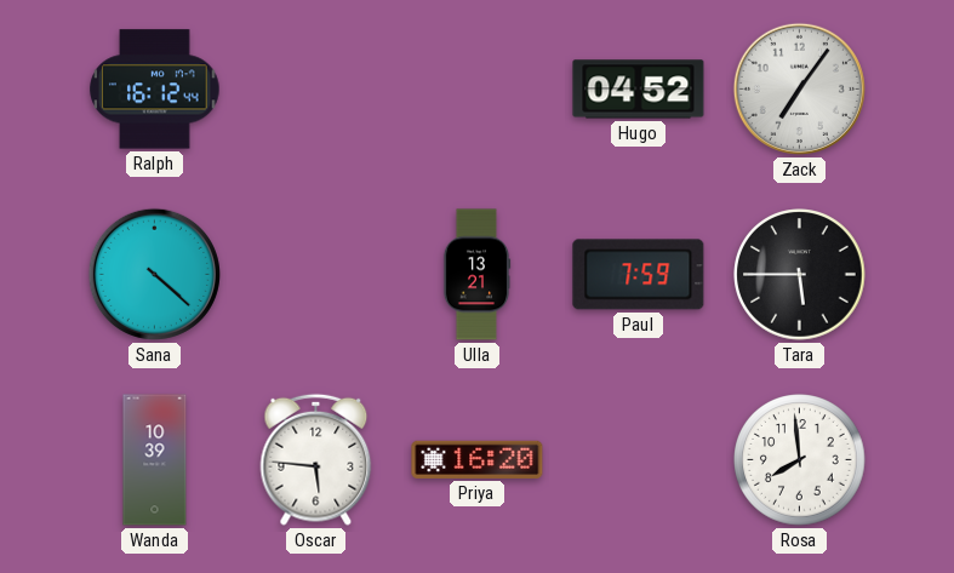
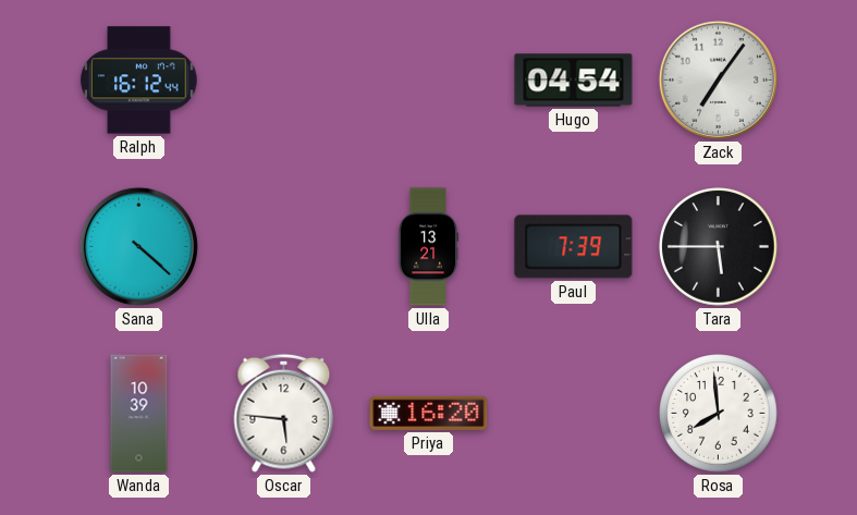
Hugo: 04:52 -> 04:54
Paul: 7:59 -> 7:39
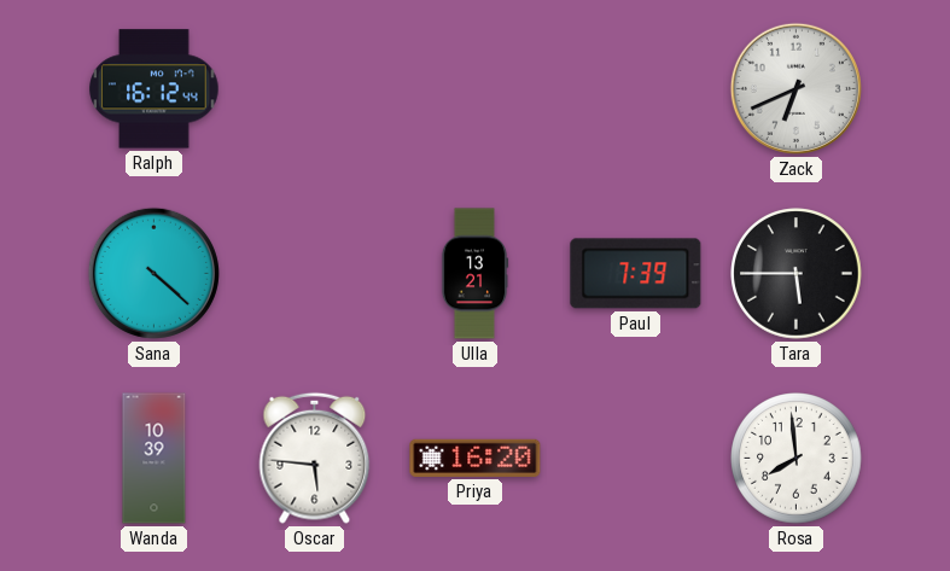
Hugo: 04:54 -> none
Zack: 7:06 -> 6:41
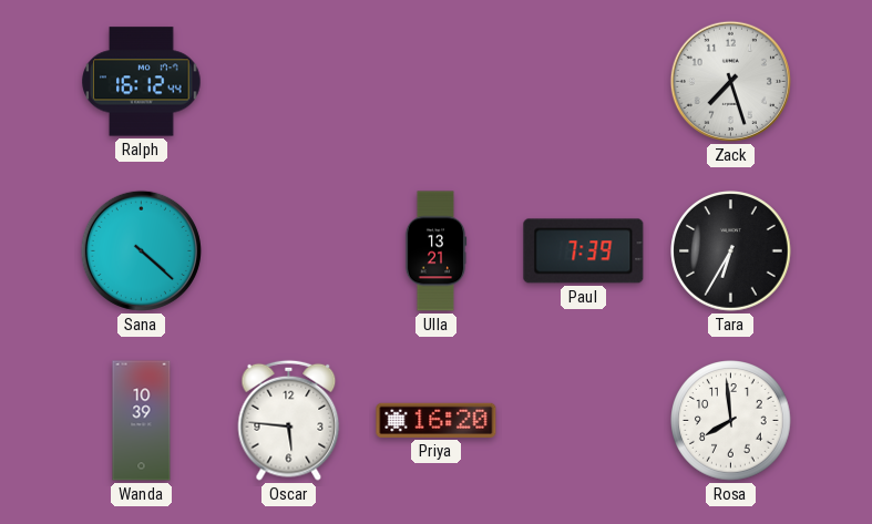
Zack: 6:41 -> 7:27
Tara: 5:45 -> 6:35
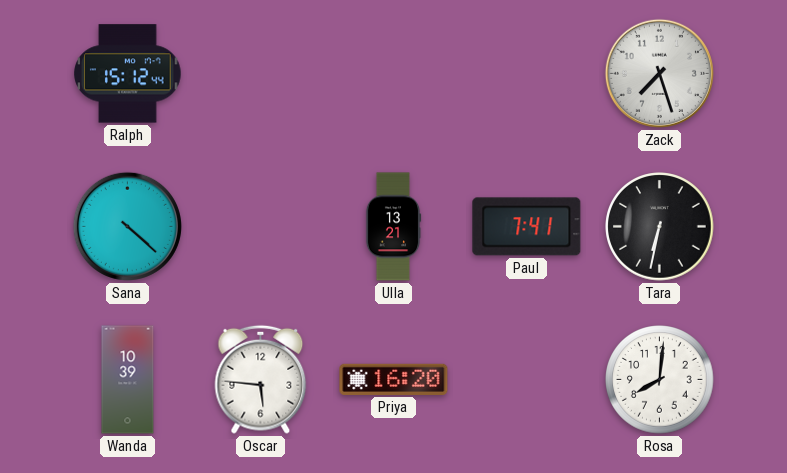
Ralph: 16:12 -> 15:12
Paul: 7:39 -> 7:41
Tara: 6:35 -> 6:32
Rosa: 7:59 -> 8:01
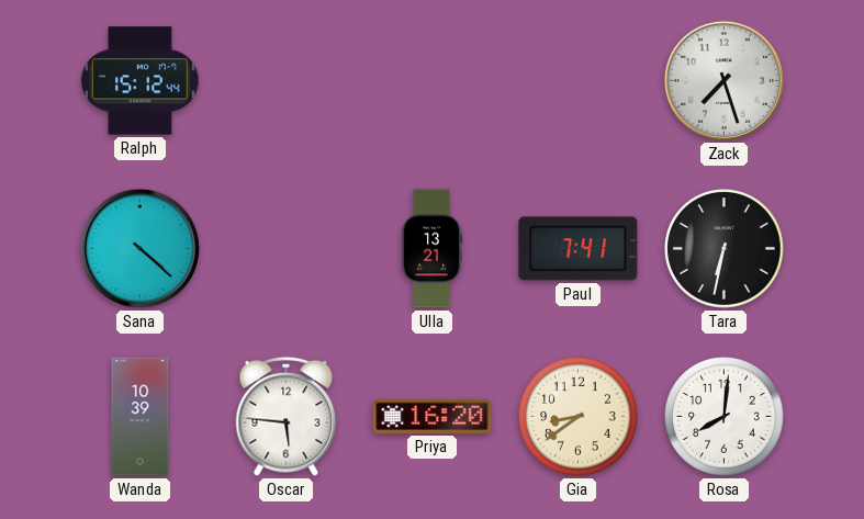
Gia: none -> 8:39
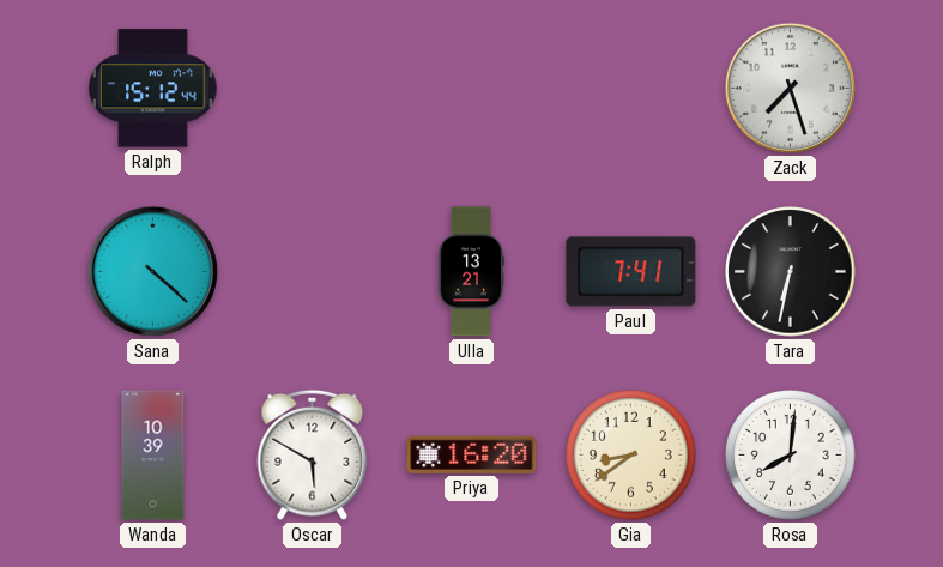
Oscar: 5:46 -> 5:50
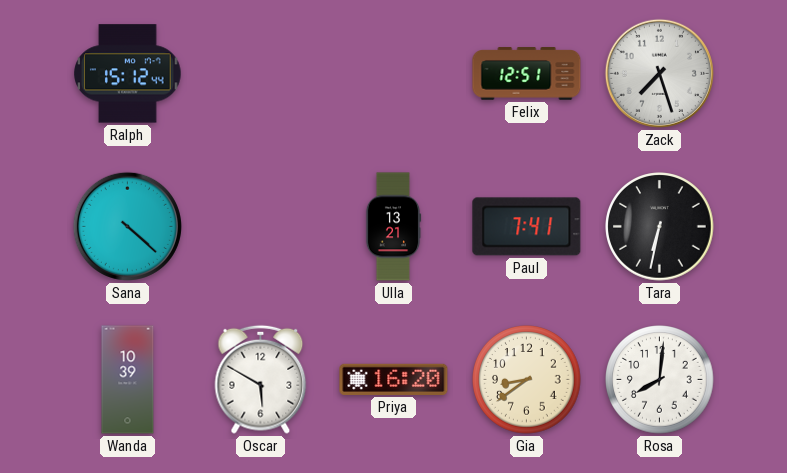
Felix: none -> 12:51
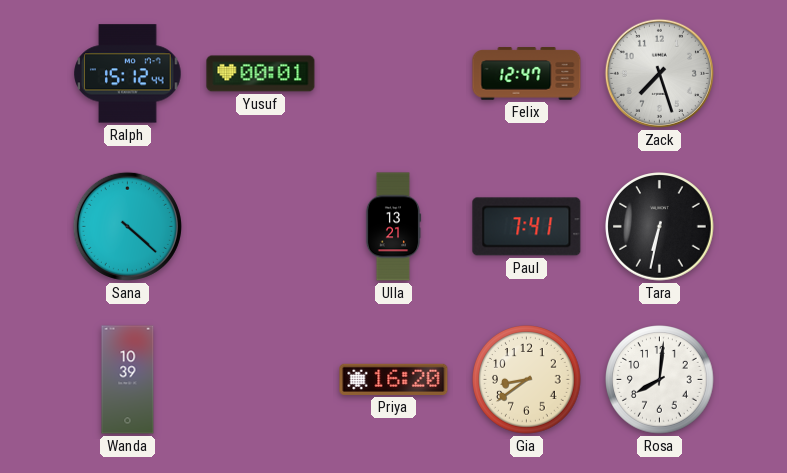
Yusuf: none -> 00:01
Felix: 12:51 -> 12:47
Oscar: 5:50 -> none
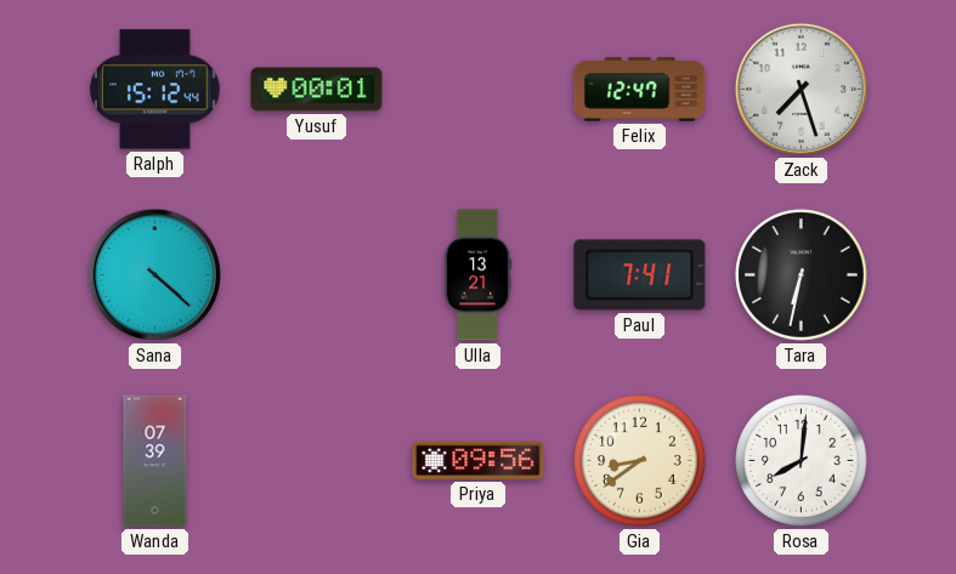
Wanda: 10:39 -> 07:39
Priya: 16:20 -> 09:56
